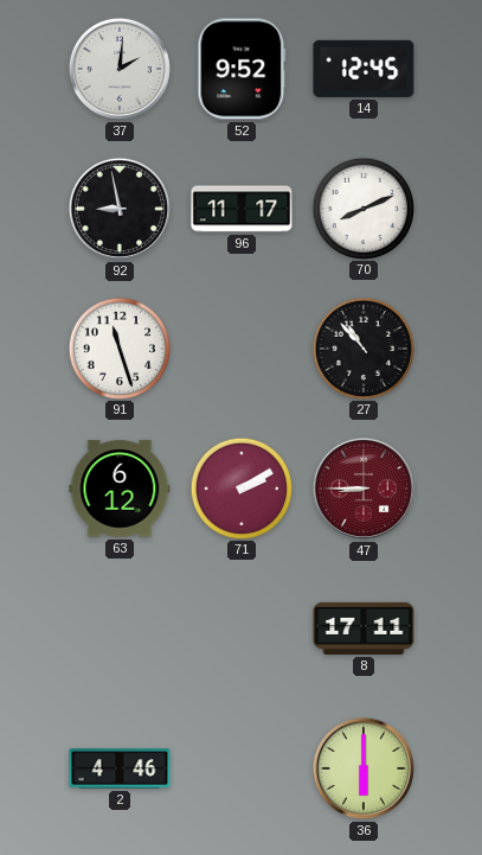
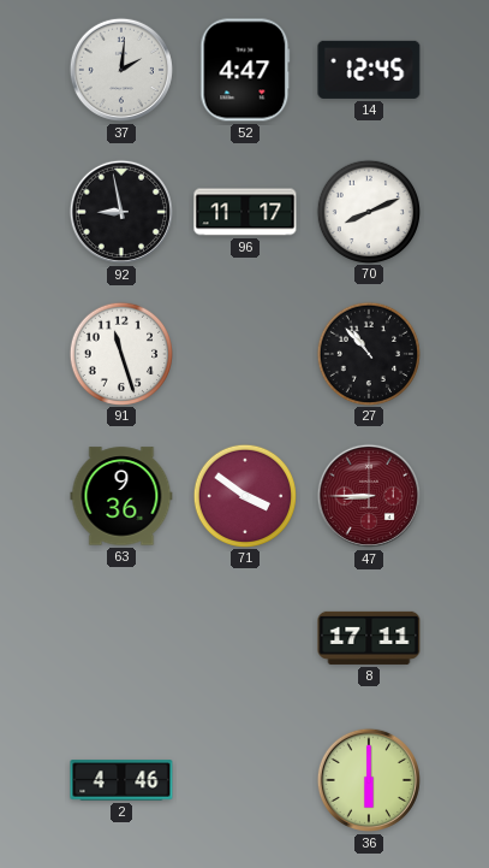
52: 9:52 -> 4:47
63: 6:12 -> 9:36
71: 2:10 -> 3:51
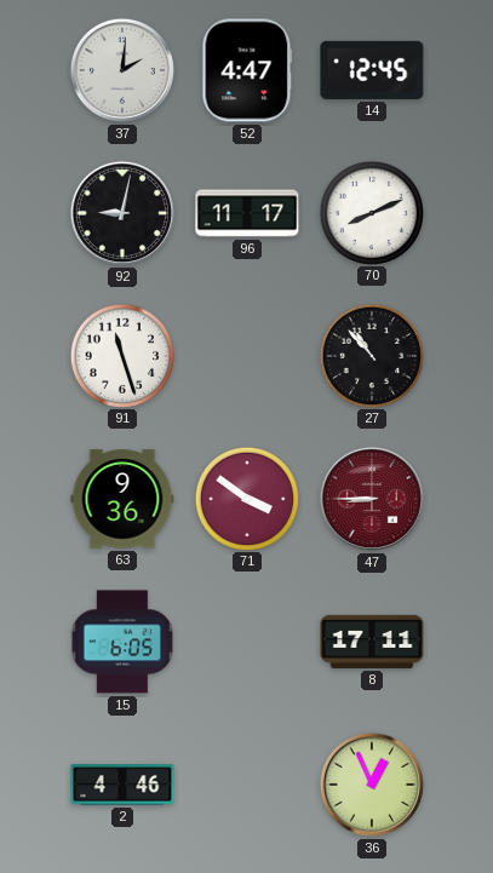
92: 8:58 -> 9:02
15: none -> 6:05
36: 6:00 -> 12:56
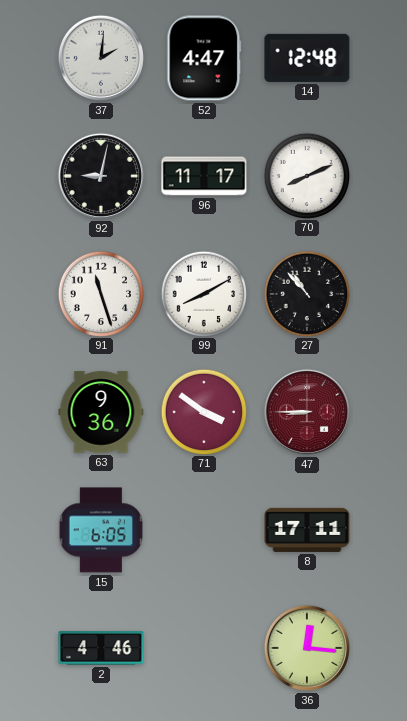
14: 12:45 -> 12:48
99: none -> 8:10
36: 12:56 -> 12:16
